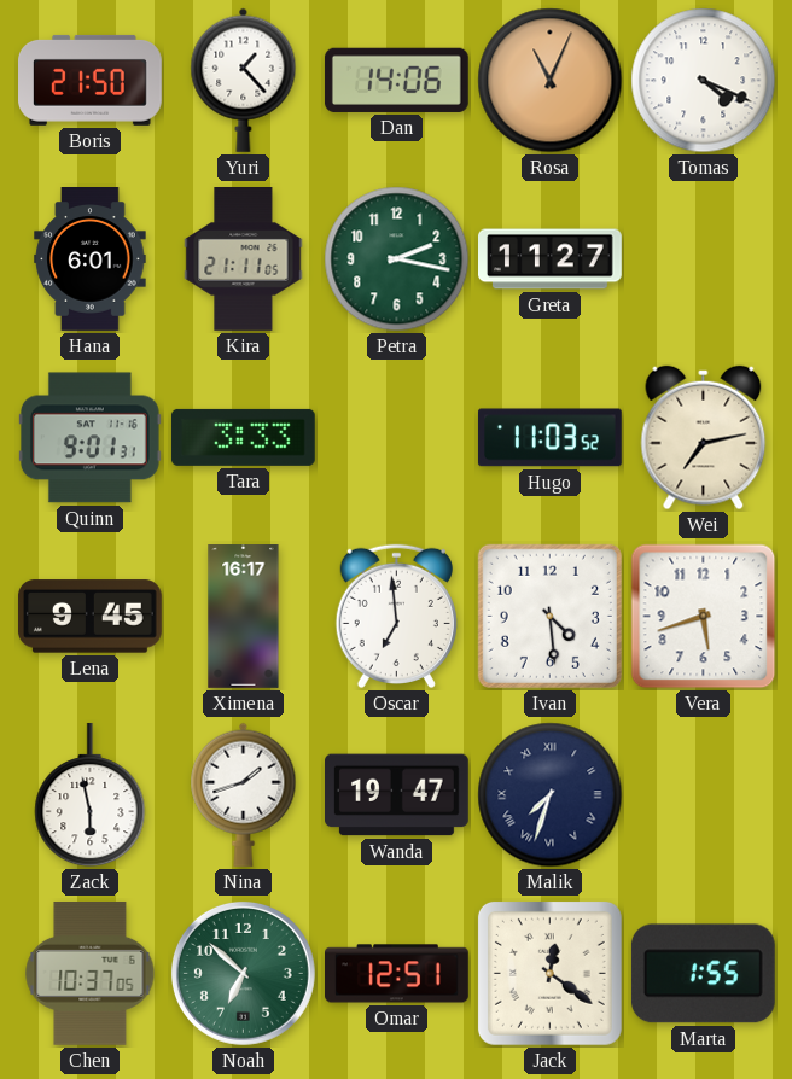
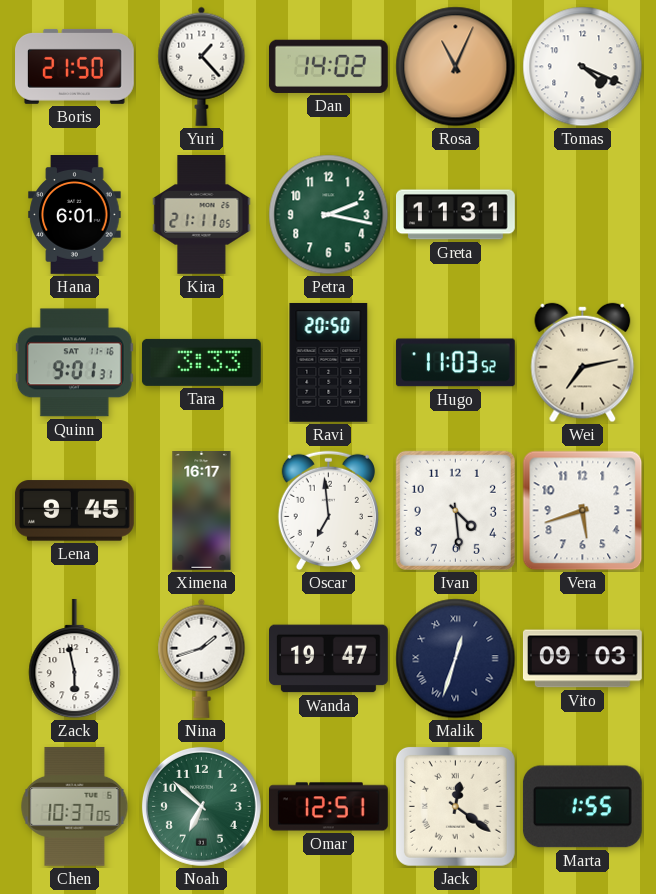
Dan: 14:06 -> 14:02
Greta: 11:27 -> 11:31
Ravi: none -> 20:50
Malik: 7:33 -> 12:33
Vito: none -> 09:03
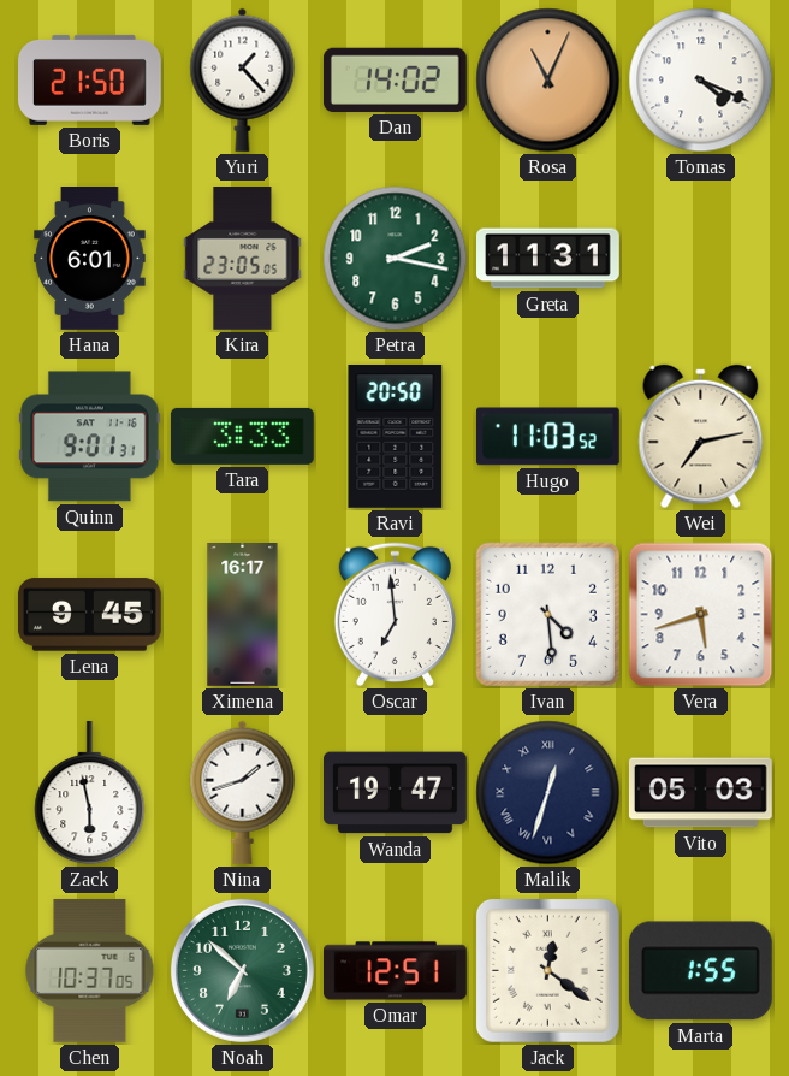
Kira: 21:11 -> 23:05
Vito: 09:03 -> 05:03
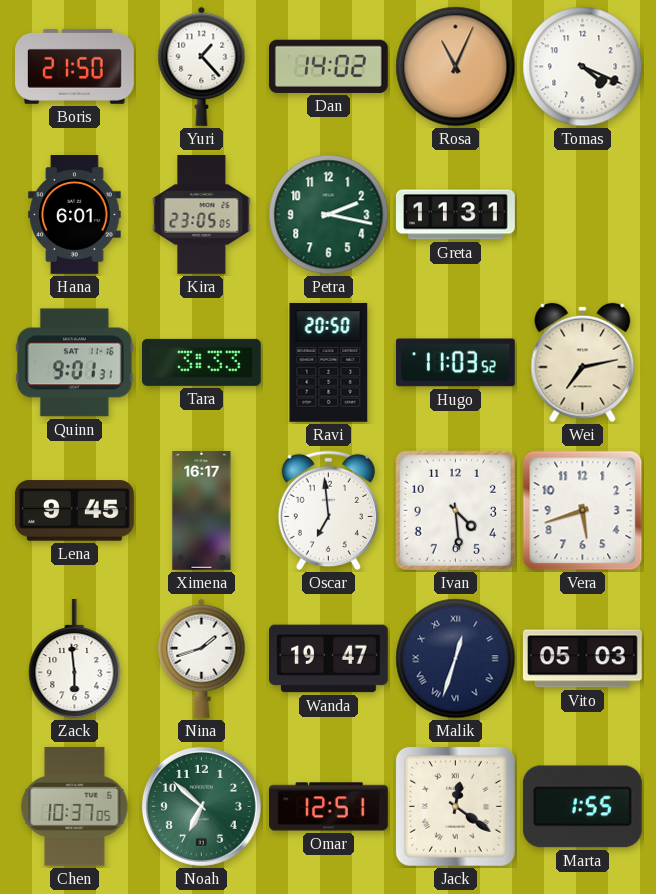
Zack: 5:58 -> 5:59
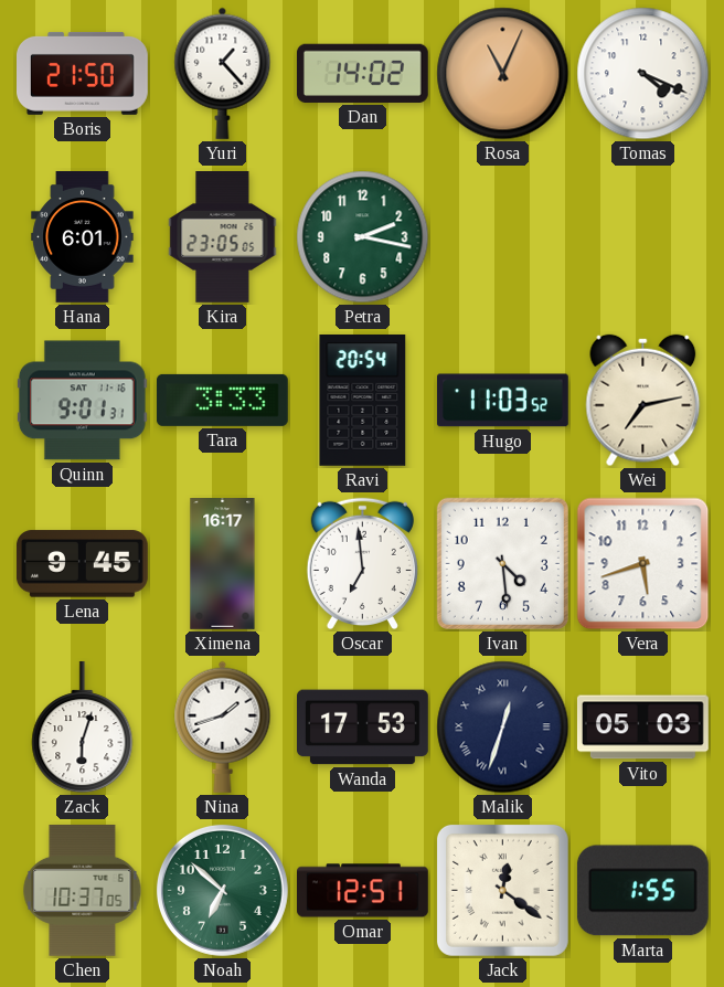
Greta: 11:31 -> none
Ravi: 20:50 -> 20:54
Zack: 5:59 -> 6:03
Wanda: 19:47 -> 17:53
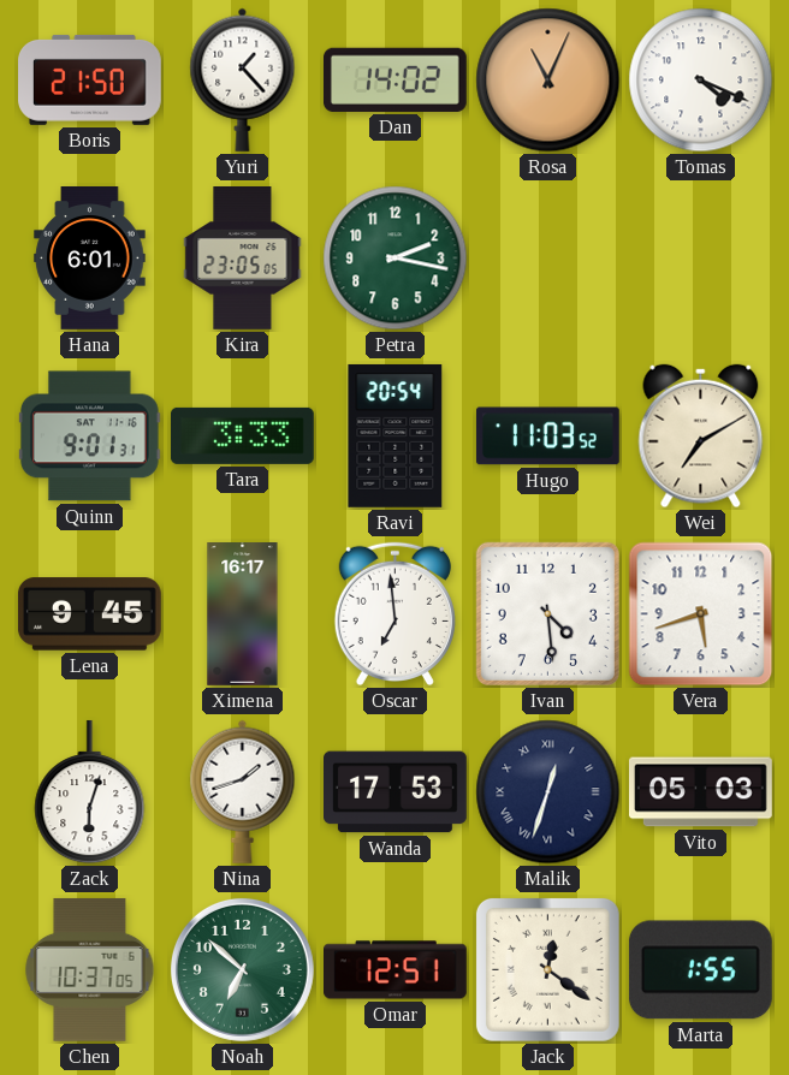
Wei: 7:13 -> 7:10
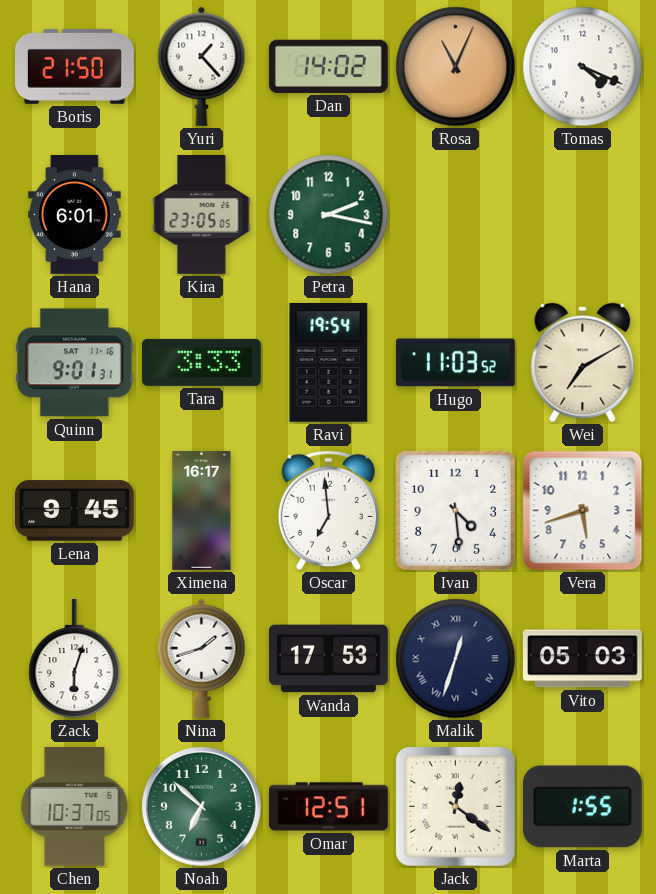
Ravi: 20:54 -> 19:54
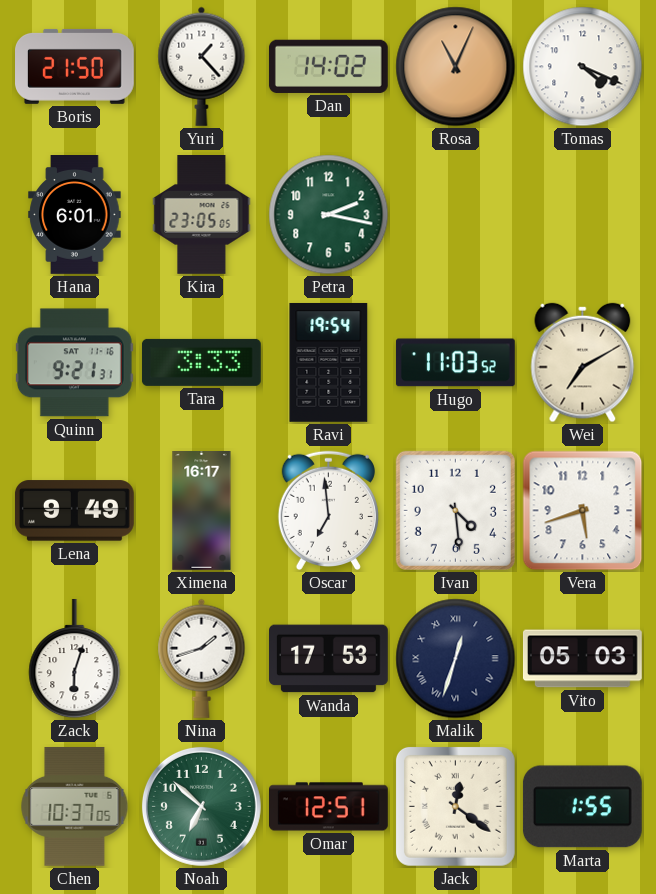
Quinn: 9:01 -> 9:21
Lena: 9:45 -> 9:49
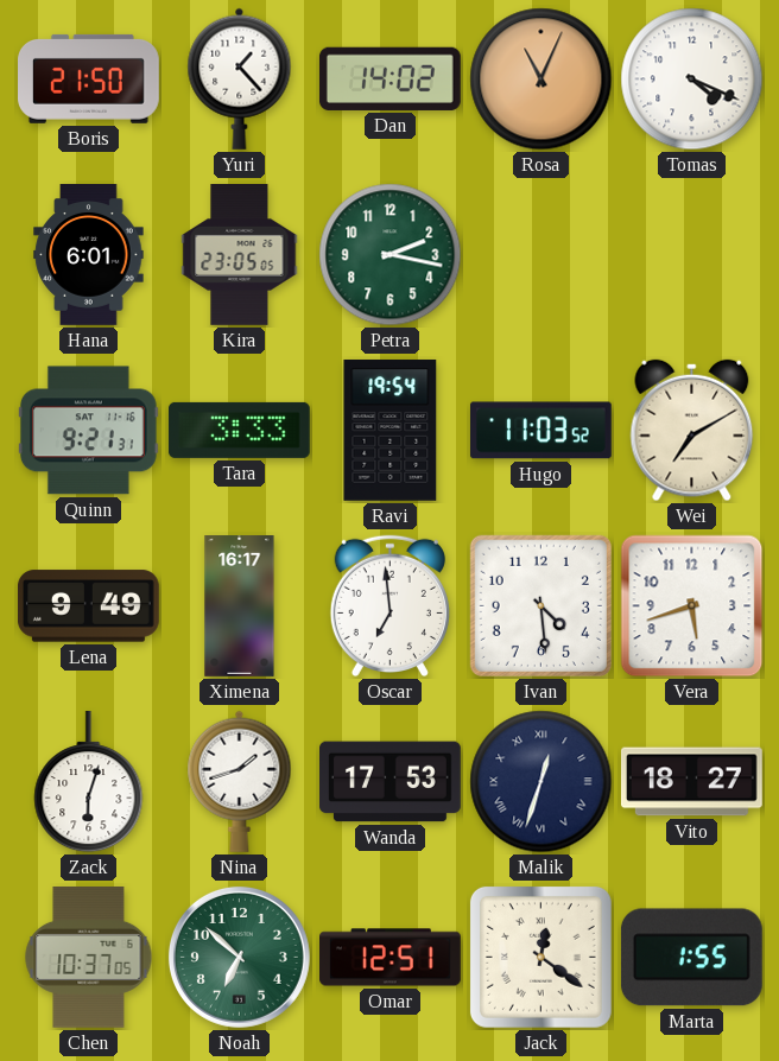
Vito: 05:03 -> 18:27
